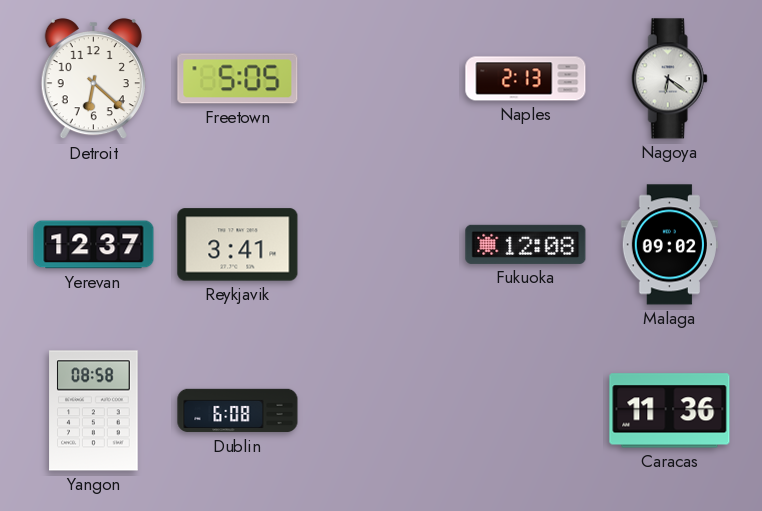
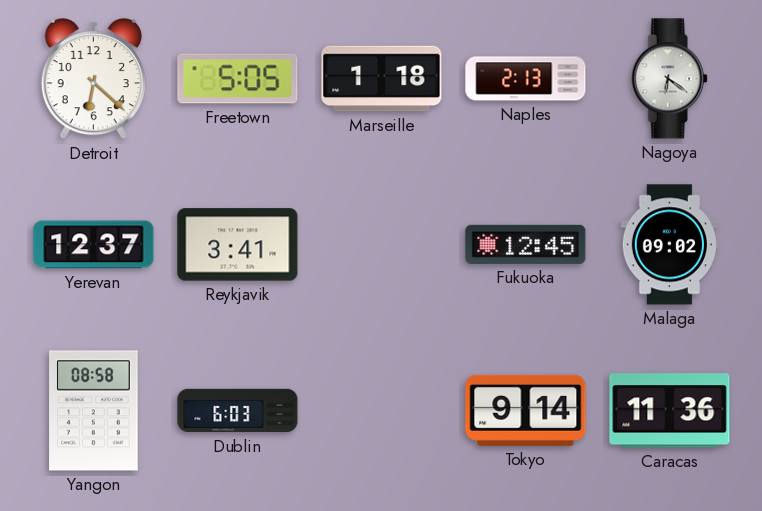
Marseille: none -> 1:18
Fukuoka: 12:08 -> 12:45
Dublin: 6:08 -> 6:03
Tokyo: none -> 9:14
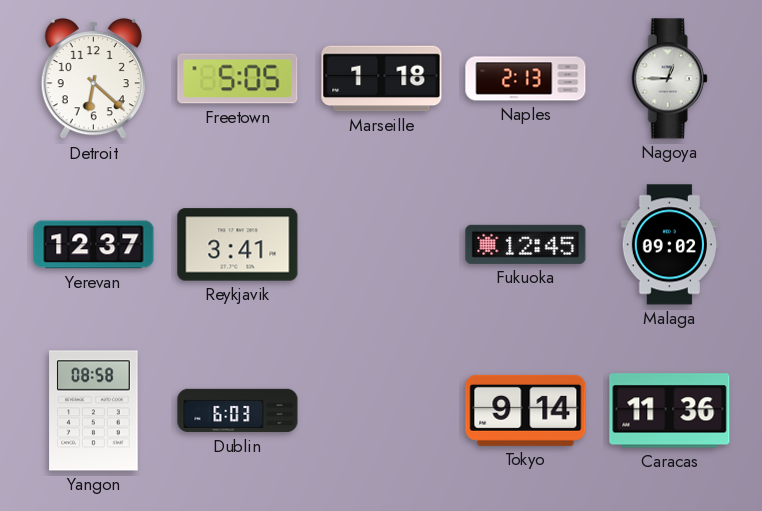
Nagoya: 6:21 -> 12:45
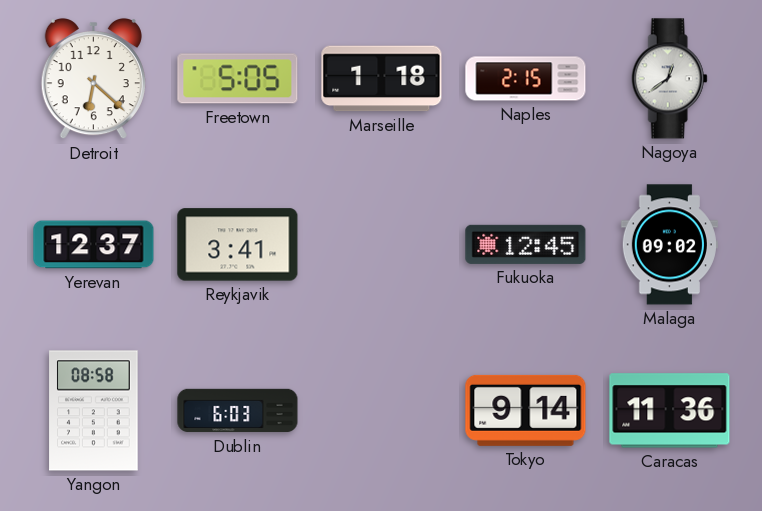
Naples: 2:13 -> 2:15
Nagoya: 12:45 -> 12:39
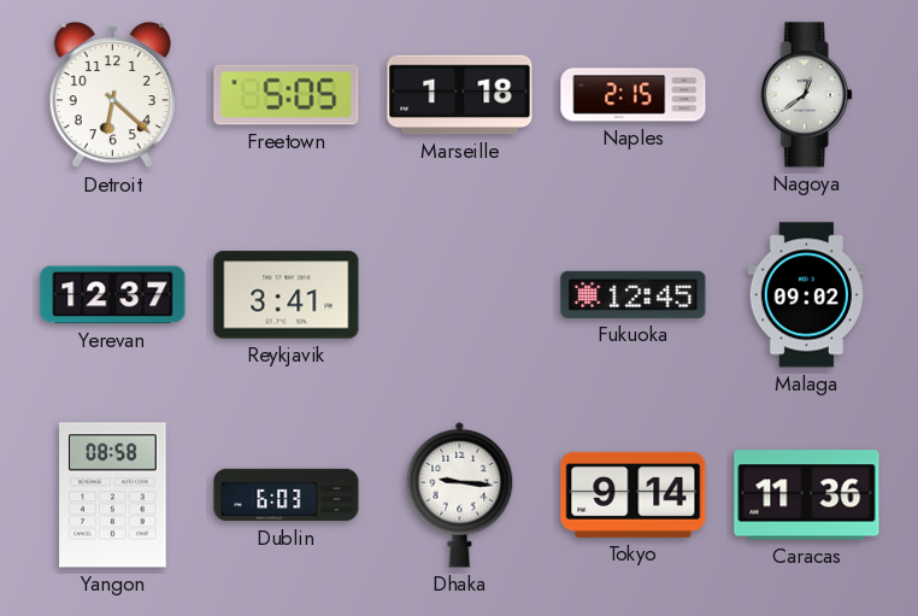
Dhaka: none -> 9:16
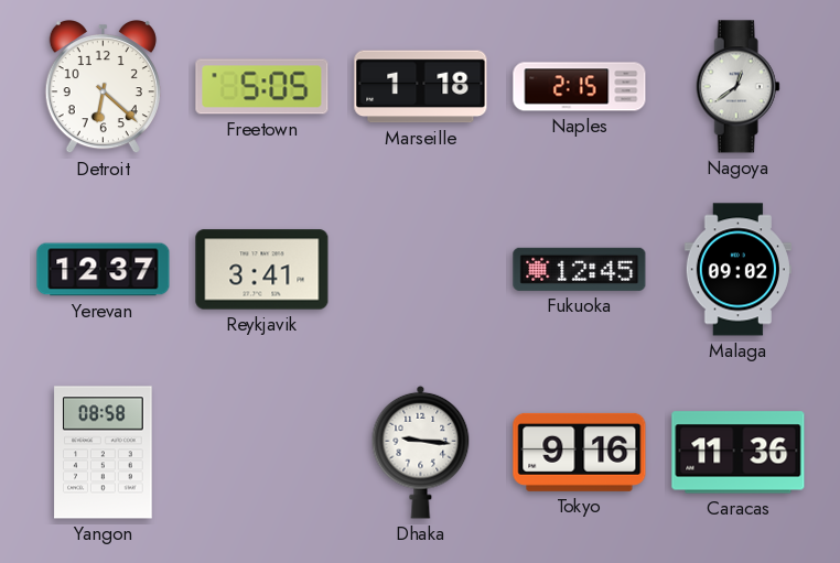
Dublin: 6:03 -> none
Tokyo: 9:14 -> 9:16
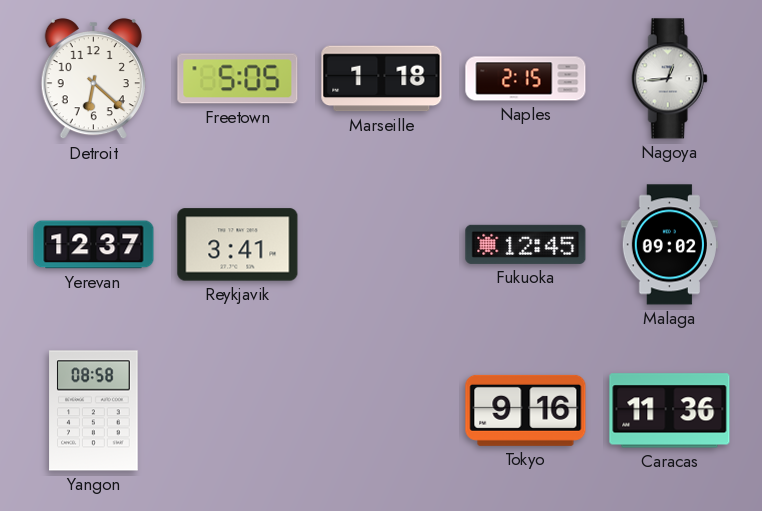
Nagoya: 12:39 -> 12:44
Dhaka: 9:16 -> none
